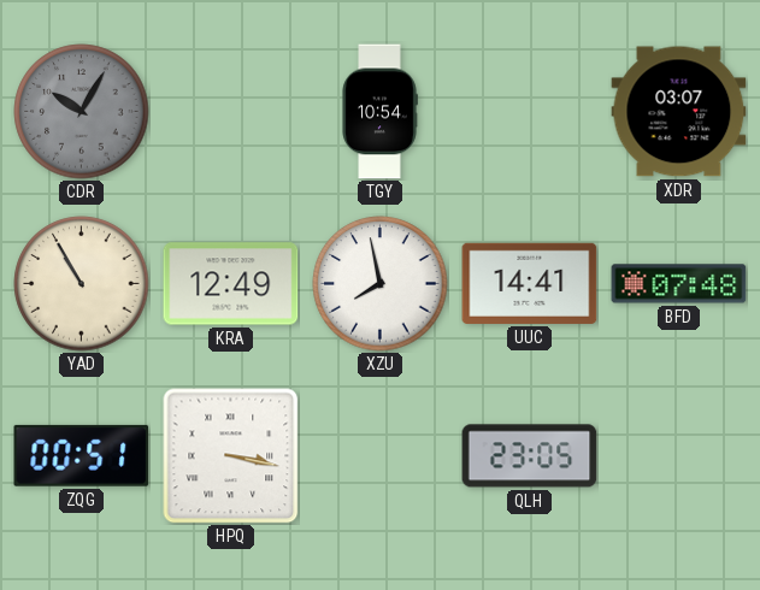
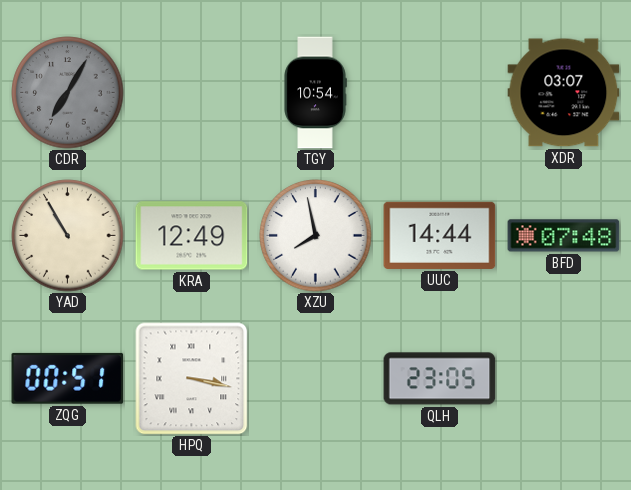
CDR: 10:05 -> 7:05
UUC: 14:41 -> 14:44
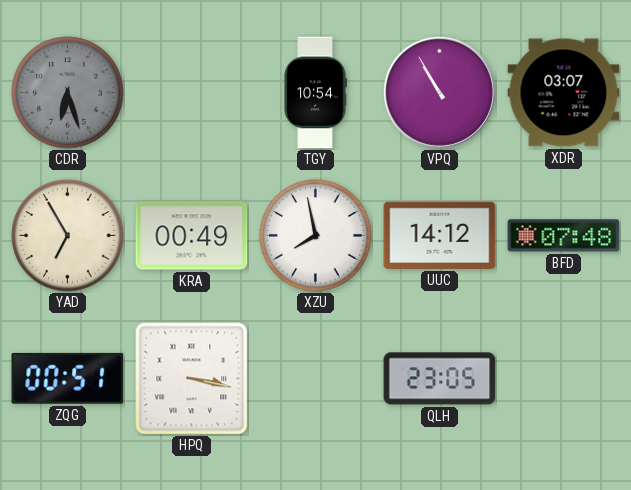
CDR: 7:05 -> 6:27
VPQ: none -> 10:55
YAD: 10:55 -> 6:55
KRA: 12:49 -> 00:49
UUC: 14:44 -> 14:12
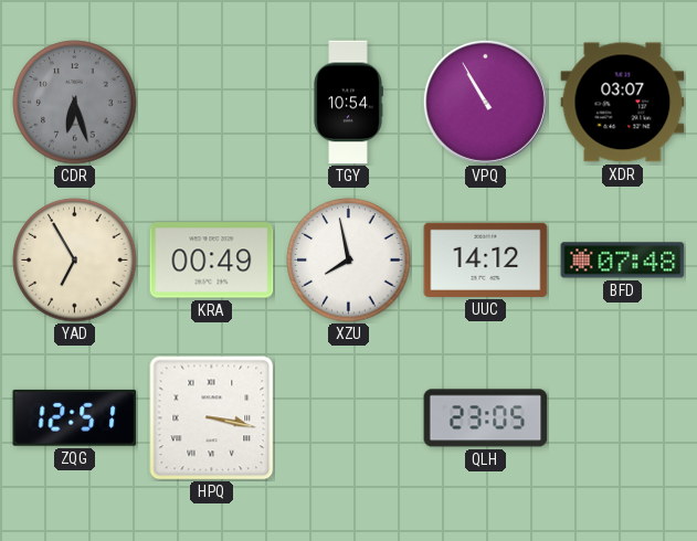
ZQG: 00:51 -> 12:51
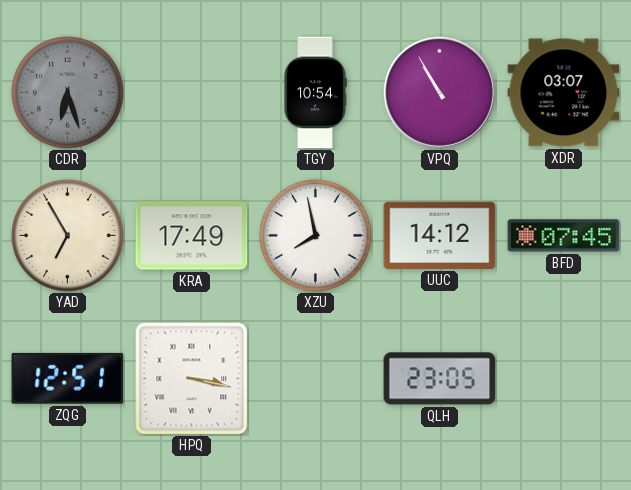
KRA: 00:49 -> 17:49
BFD: 07:48 -> 07:45
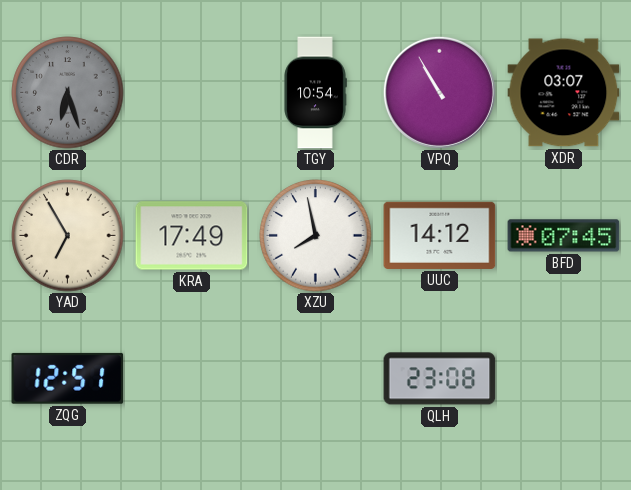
HPQ: 3:17 -> none
QLH: 23:05 -> 23:08
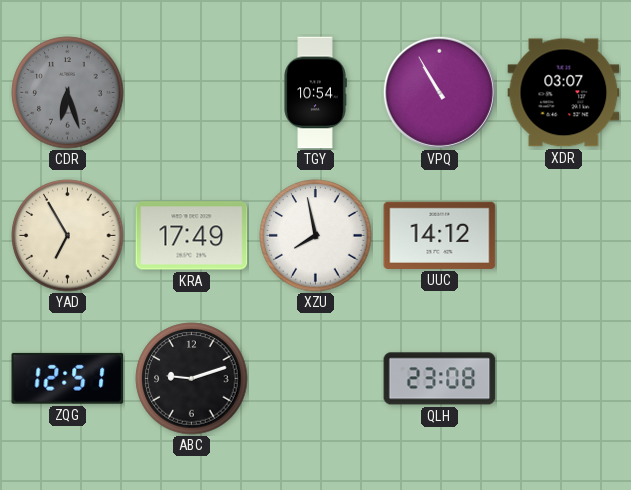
BFD: 07:45 -> none
ABC: none -> 9:12
